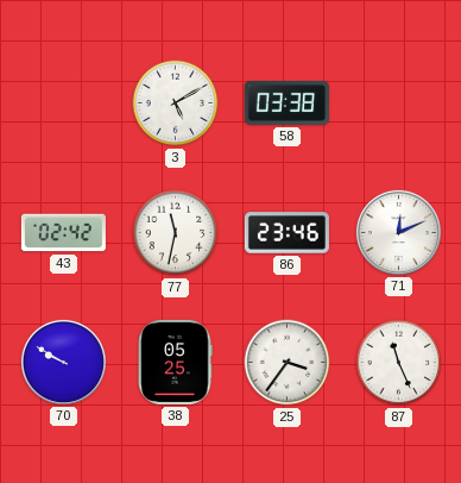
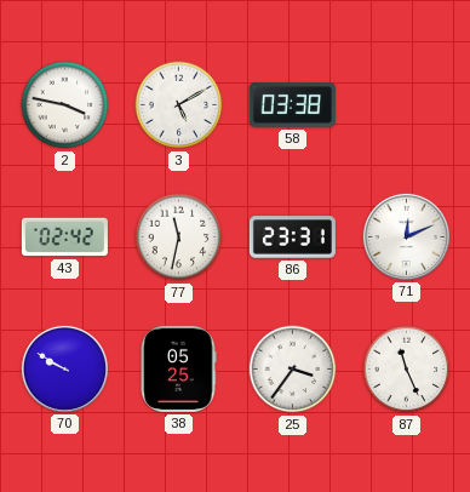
2: none -> 3:47
86: 23:46 -> 23:31
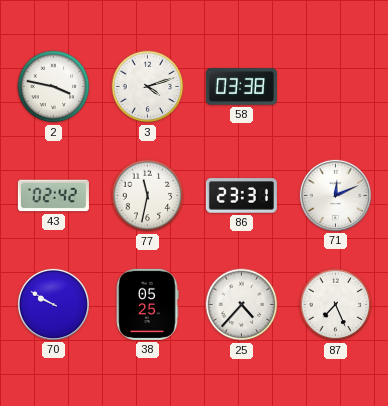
3: 5:10 -> 4:12
25: 3:36 -> 4:37
87: 11:26 -> 7:26
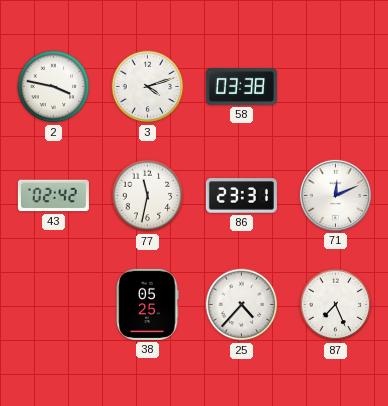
70: 9:50 -> none
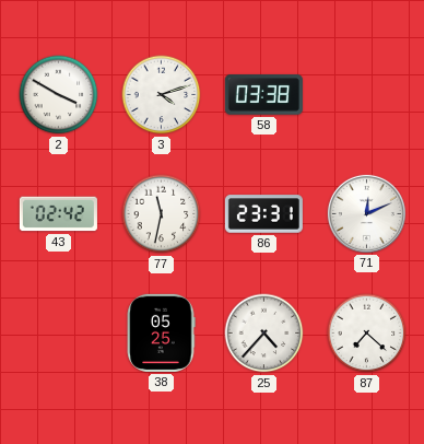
2: 3:47 -> 3:50
87: 7:26 -> 7:22
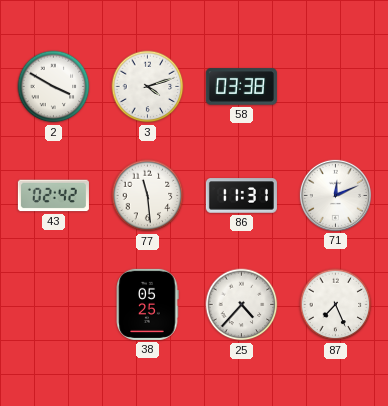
77: 11:32 -> 11:29
86: 23:31 -> 11:31
87: 7:22 -> 7:26
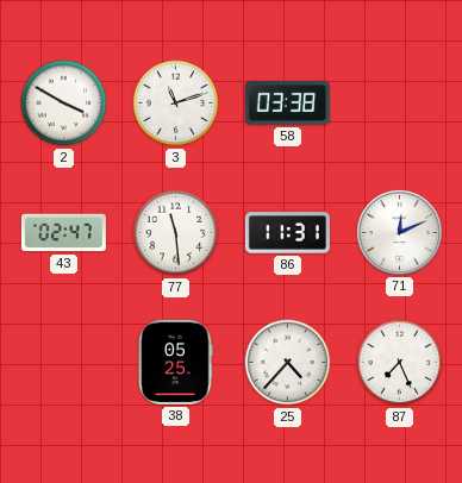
3: 4:12 -> 11:12
43: 02:42 -> 02:47
